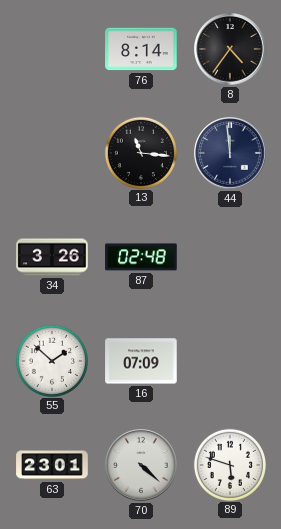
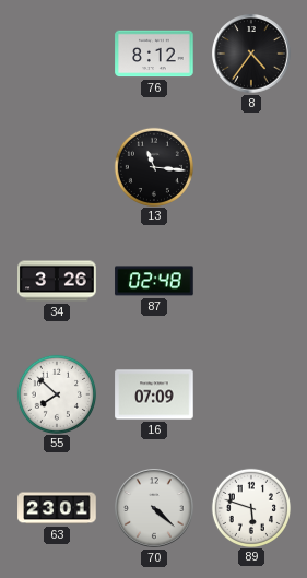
76: 8:14 -> 8:12
44: 11:59 -> none
55: 1:52 -> 7:52
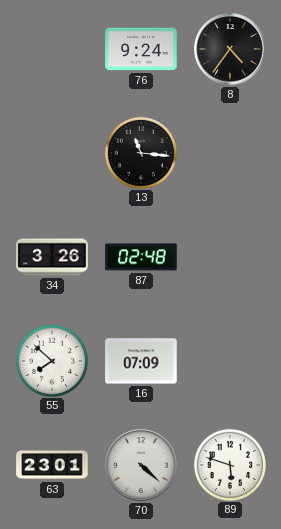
76: 8:12 -> 9:24
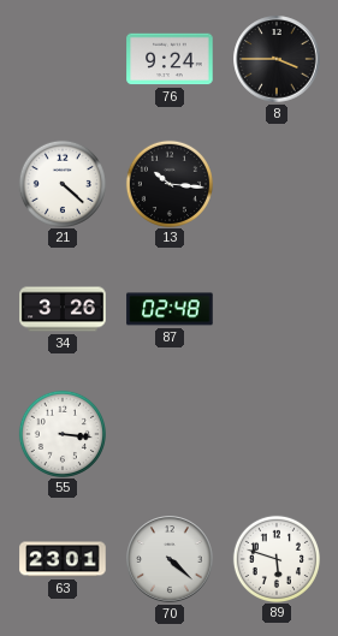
8: 4:36 -> 3:45
21: none -> 4:22
13: 11:16 -> 10:16
55: 7:52 -> 3:16
16: 07:09 -> none
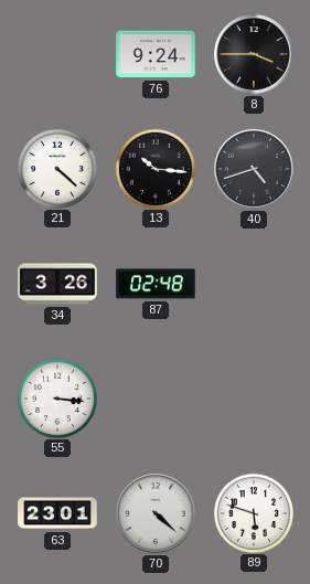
40: none -> 4:42
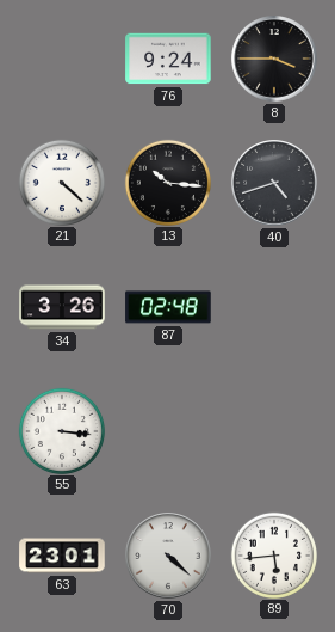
89: 5:48 -> 5:44
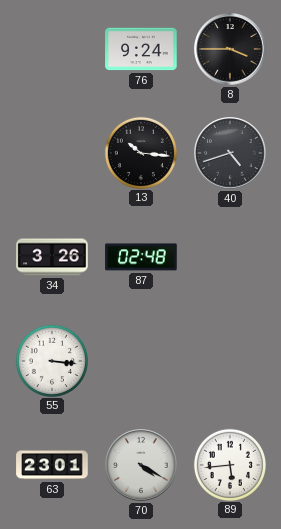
21: 4:22 -> none
70: 4:22 -> 4:20
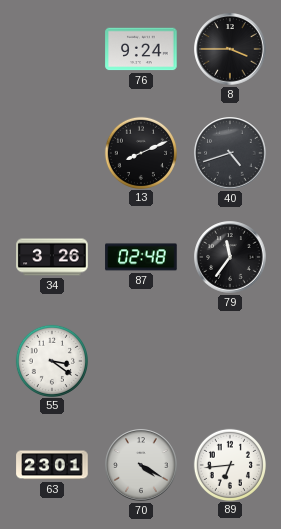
13: 10:16 -> 8:11
79: none -> 11:36
55: 3:16 -> 3:21
89: 5:44 -> 6:44
